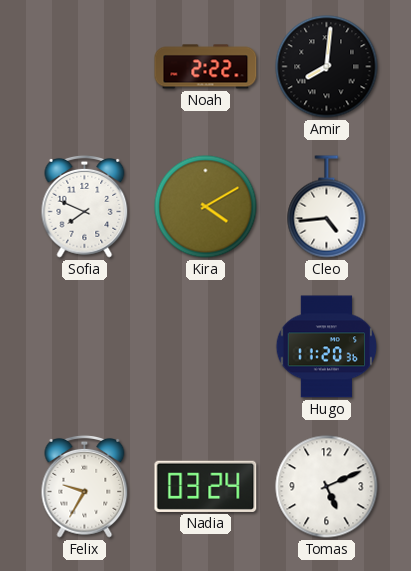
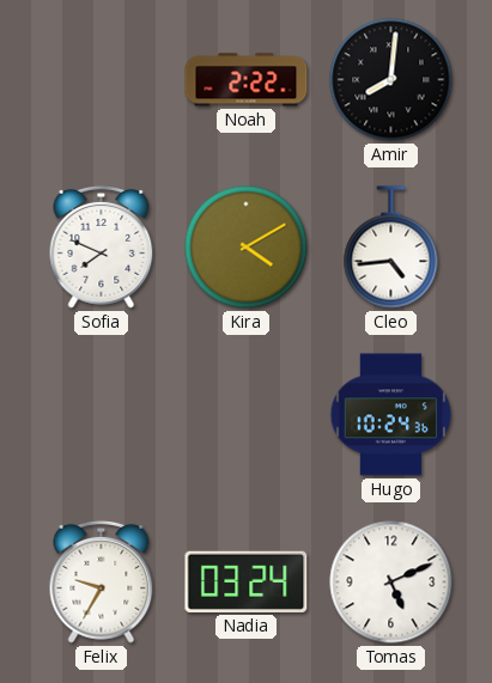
Hugo: 11:20 -> 10:24
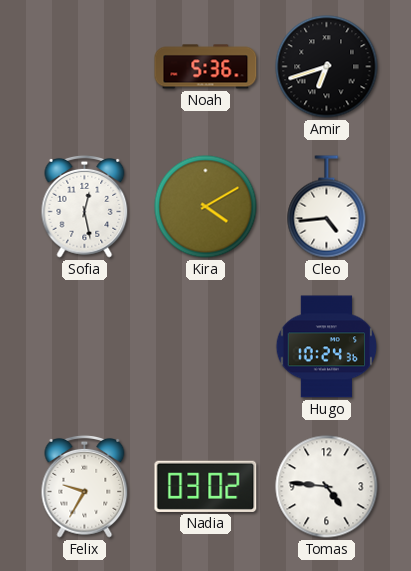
Noah: 2:22 -> 5:36
Amir: 8:01 -> 6:42
Sofia: 7:49 -> 12:28
Nadia: 03:24 -> 03:02
Tomas: 5:11 -> 4:46
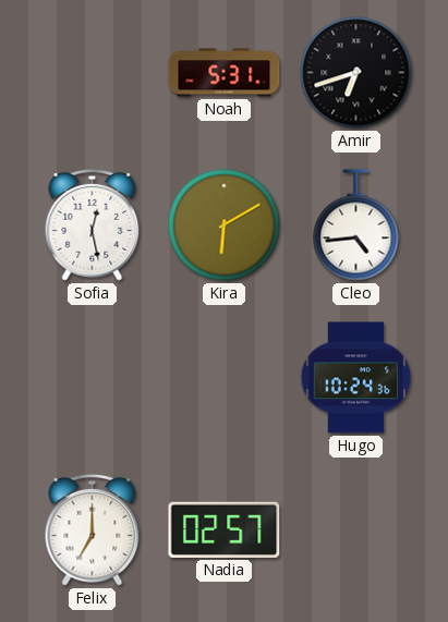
Noah: 5:36 -> 5:31
Kira: 4:10 -> 6:10
Felix: 9:35 -> 7:00
Nadia: 03:02 -> 02:57
Tomas: 4:46 -> none
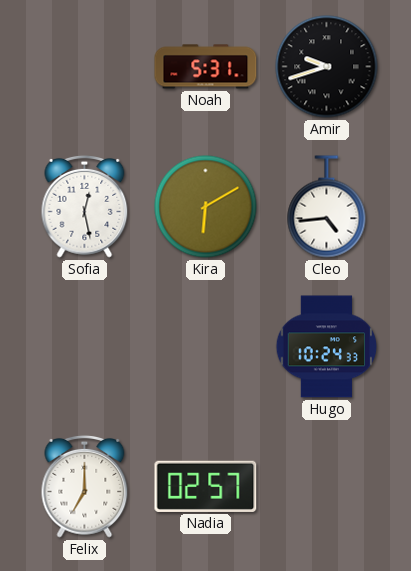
Amir: 6:42 -> 9:42
Hugo: 10:24:36 -> 10:24:33
